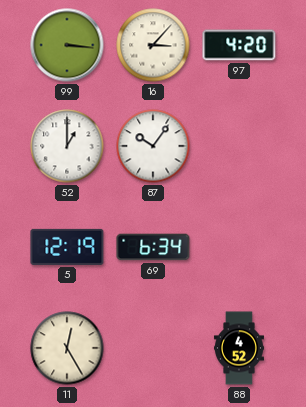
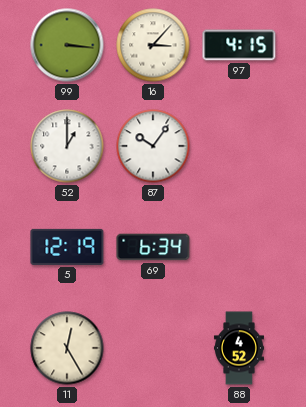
97: 4:20 -> 4:15
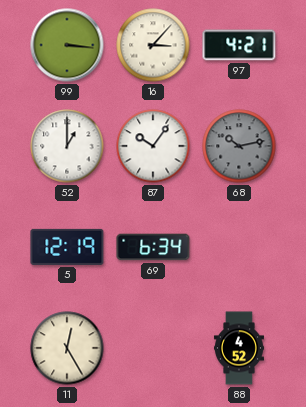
97: 4:15 -> 4:21
68: none -> 10:13
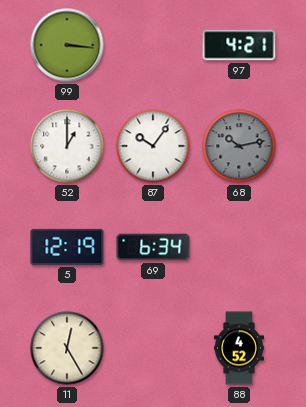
16: 3:07 -> none
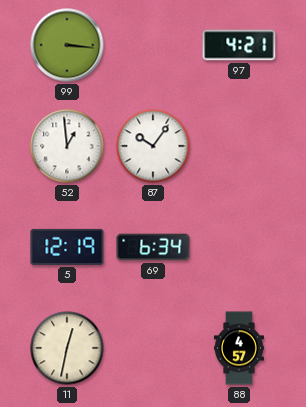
52: 1:00 -> 12:59
68: 10:13 -> none
11: 12:25 -> 12:32
88: 4:52 -> 4:57
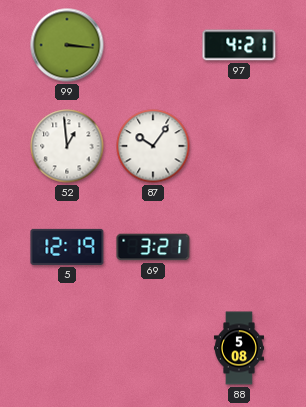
69: 6:34 -> 3:21
11: 12:32 -> none
88: 4:57 -> 5:08
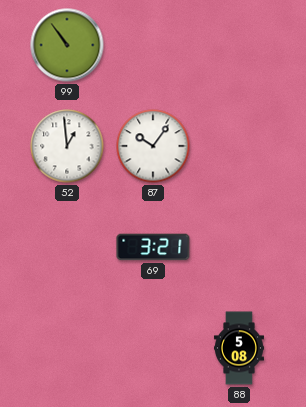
99: 3:16 -> 10:54
97: 4:21 -> none
5: 12:19 -> none
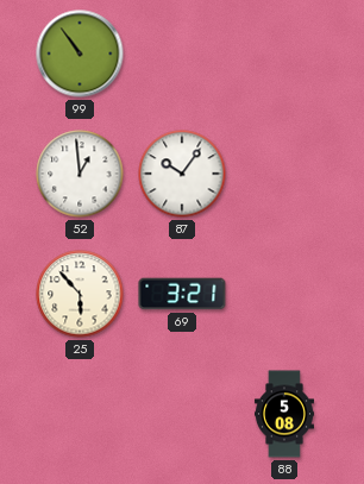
25: none -> 5:53
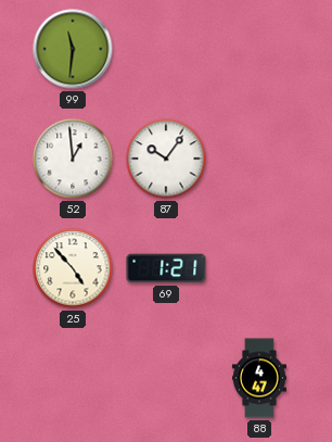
99: 10:54 -> 11:31
25: 5:53 -> 4:53
69: 3:21 -> 1:21
88: 5:08 -> 4:47
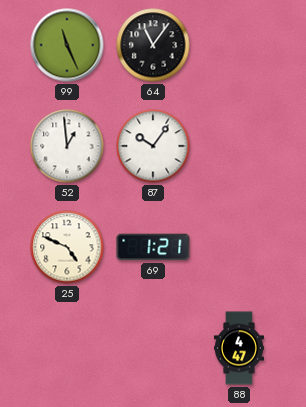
99: 11:31 -> 11:26
64: none -> 11:06
25: 4:53 -> 4:49
